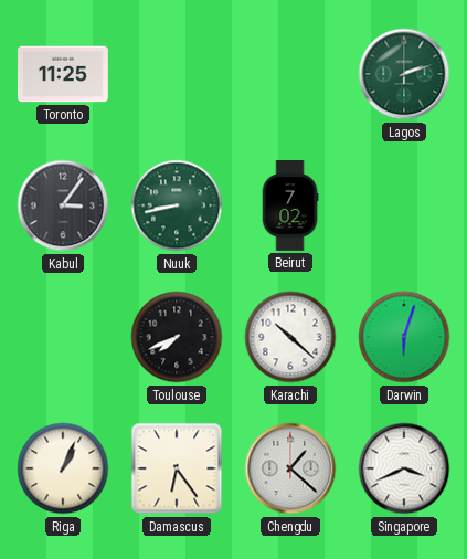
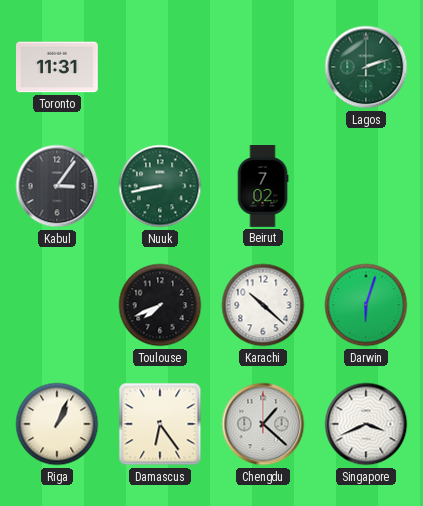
Toronto: 11:25 -> 11:31
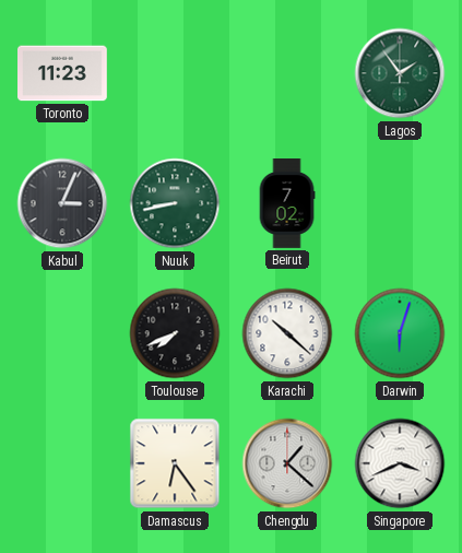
Toronto: 11:31 -> 11:23
Lagos: 2:12 -> 1:54
Kabul: 3:06 -> 3:04
Riga: 1:04 -> none
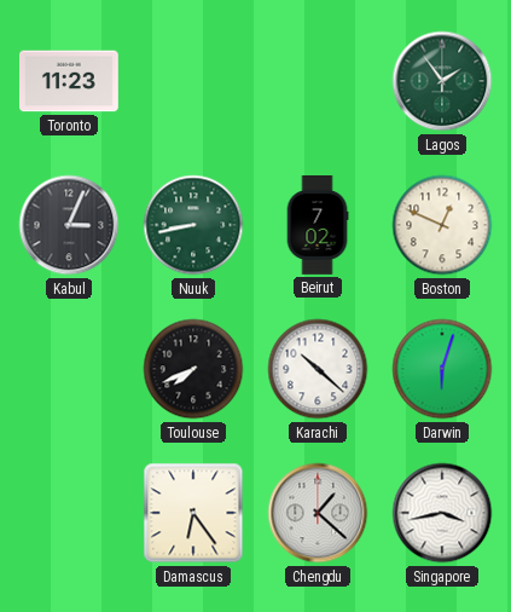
Boston: none -> 12:49
Singapore: 3:41 -> 3:43
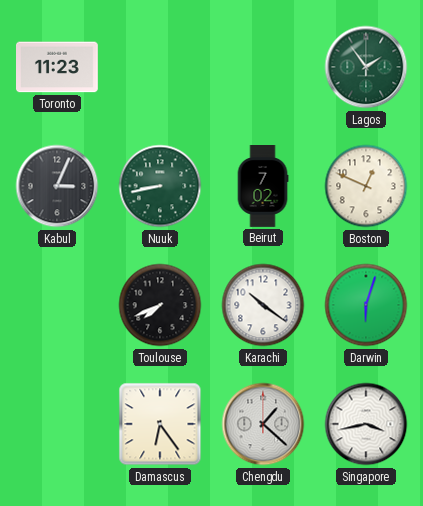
Karachi: 10:22 -> 10:21
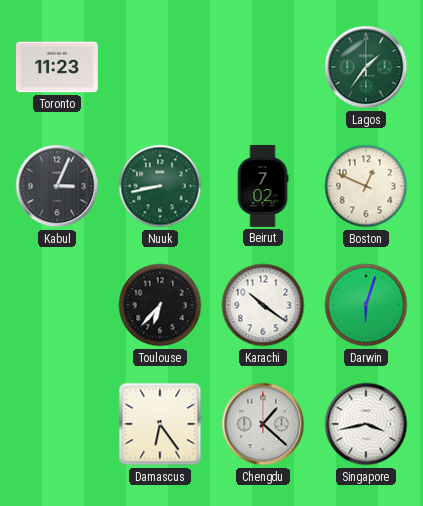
Lagos: 1:54 -> 1:36
Toulouse: 7:41 -> 6:37
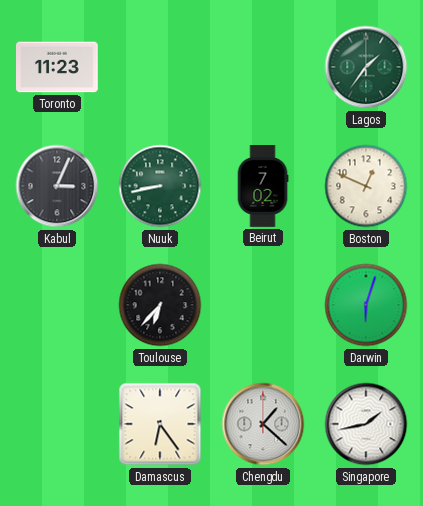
Karachi: 10:21 -> none
Singapore: 3:43 -> 1:43
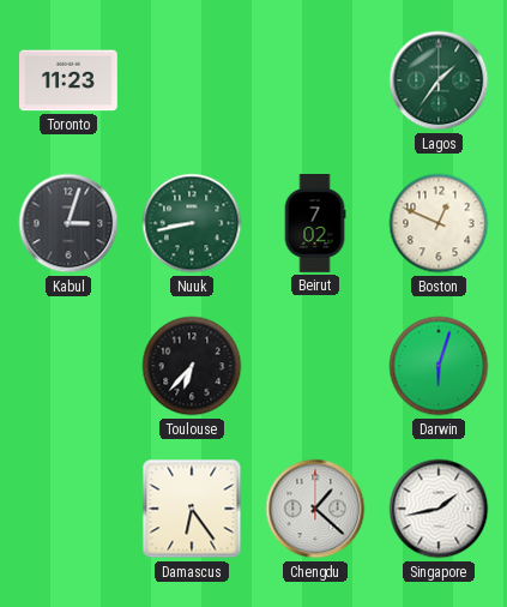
Kabul: 3:04 -> 3:03
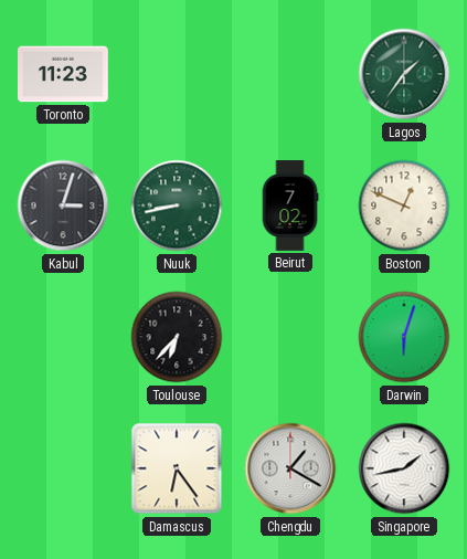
Chengdu: 1:22 -> 1:20
